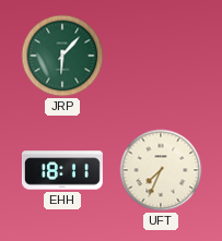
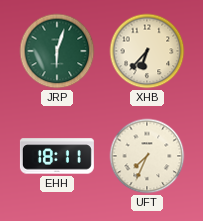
JRP: 6:07 -> 6:03
XHB: none -> 6:37
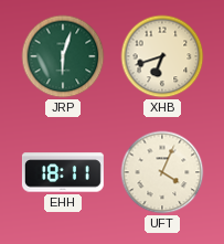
XHB: 6:37 -> 6:42
UFT: 7:34 -> 4:04
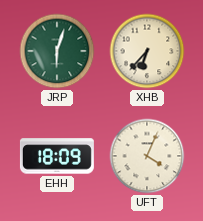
XHB: 6:42 -> 6:37
EHH: 18:11 -> 18:09
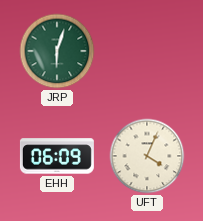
XHB: 6:37 -> none
EHH: 18:09 -> 06:09
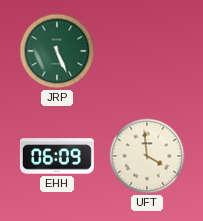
JRP: 6:03 -> 5:26
UFT: 4:04 -> 3:59
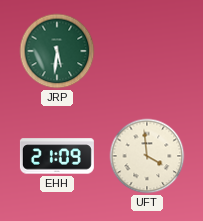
JRP: 5:26 -> 5:31
EHH: 06:09 -> 21:09
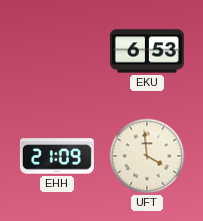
JRP: 5:31 -> none
EKU: none -> 6:53
